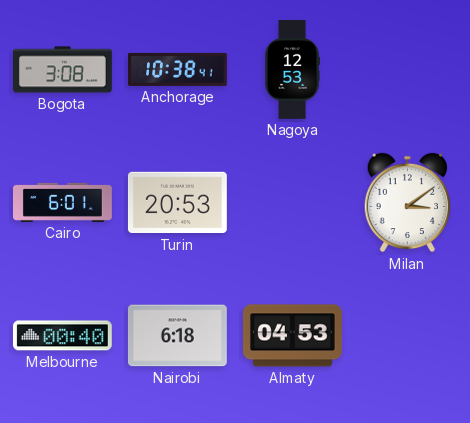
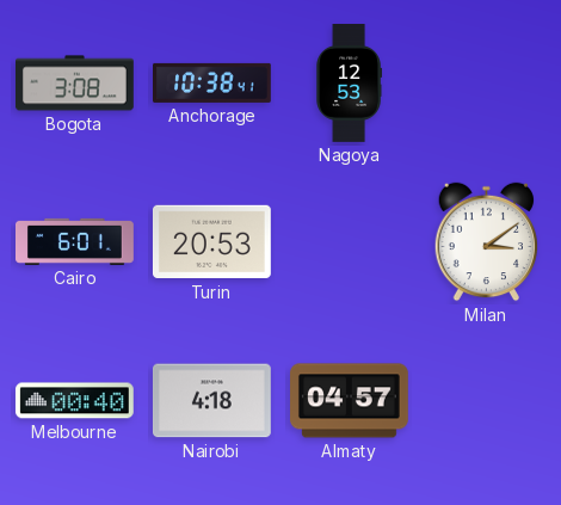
Nairobi: 6:18 -> 4:18
Almaty: 04:53 -> 04:57
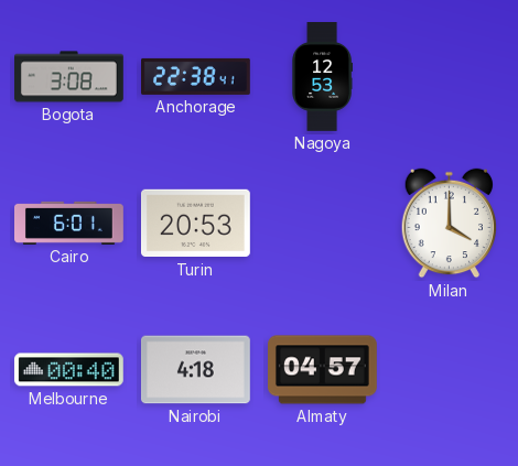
Anchorage: 10:38 -> 22:38
Milan: 3:09 -> 4:00
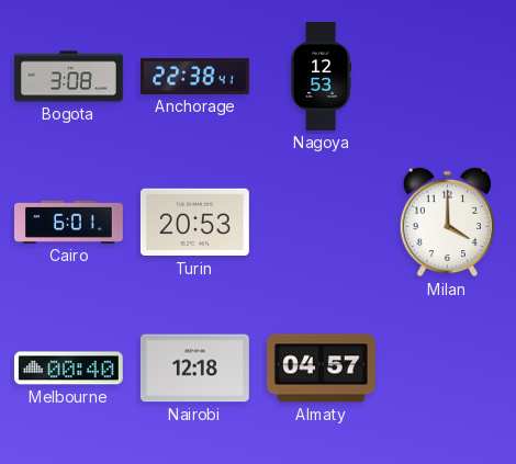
Nairobi: 4:18 -> 12:18
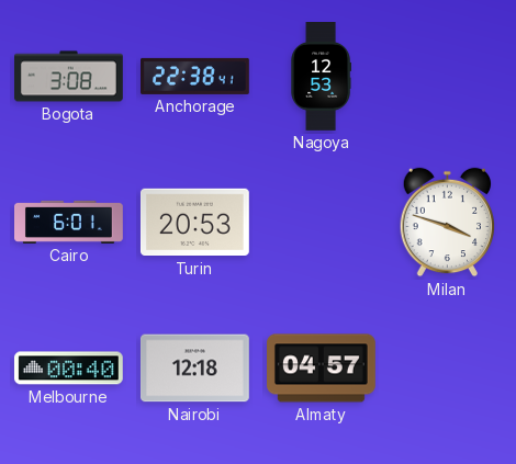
Milan: 4:00 -> 3:48
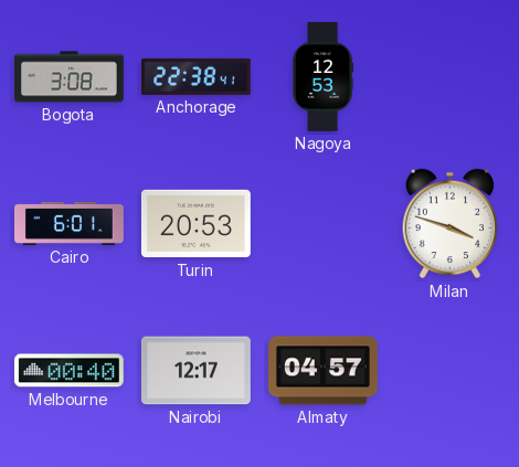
Nairobi: 12:18 -> 12:17
